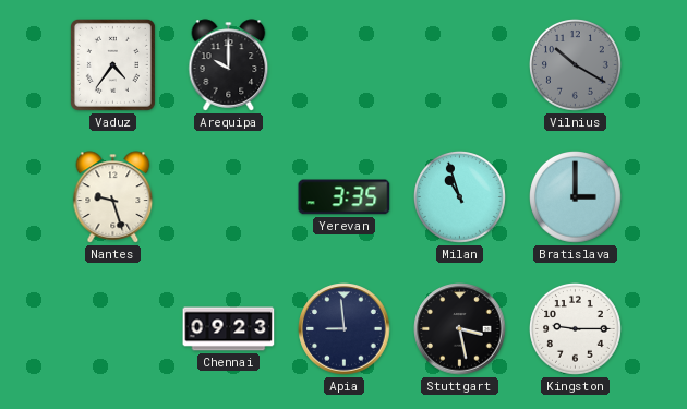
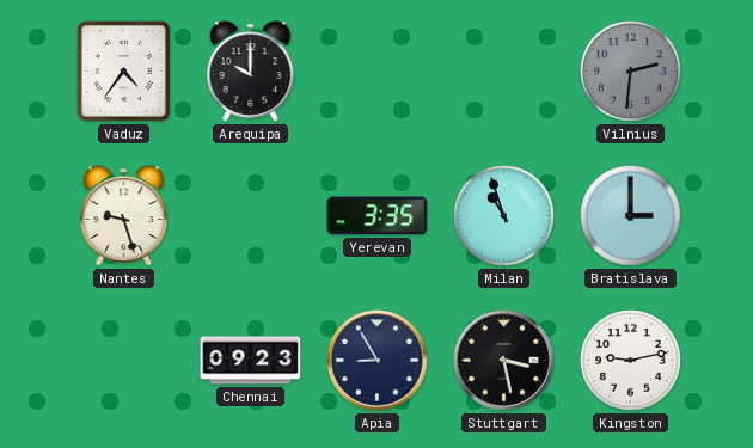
Vilnius: 10:20 -> 2:31
Apia: 8:59 -> 8:55
Kingston: 9:15 -> 9:13
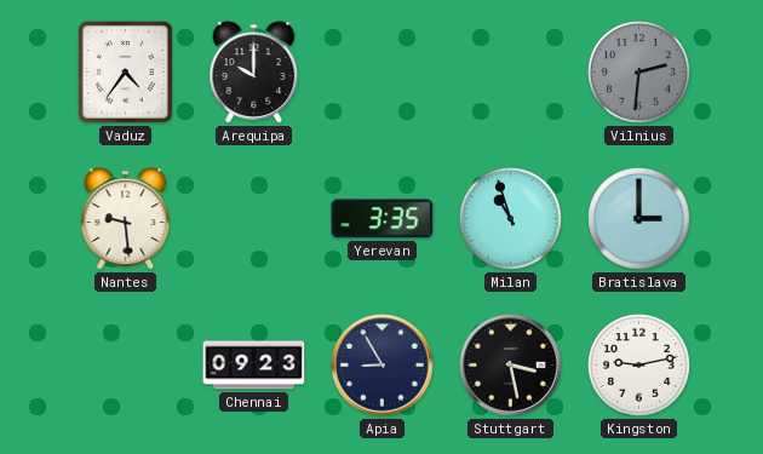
Nantes: 9:27 -> 9:29
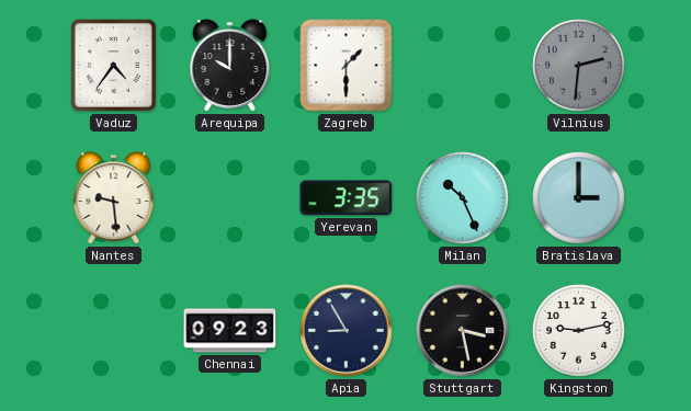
Zagreb: none -> 1:30
Milan: 10:57 -> 10:26
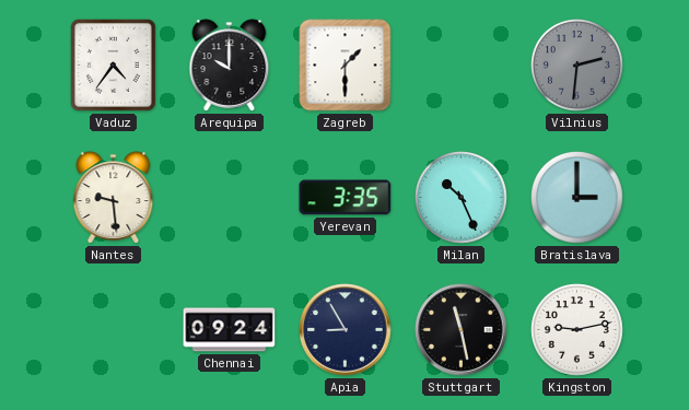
Chennai: 09:23 -> 09:24
Stuttgart: 3:28 -> 11:28
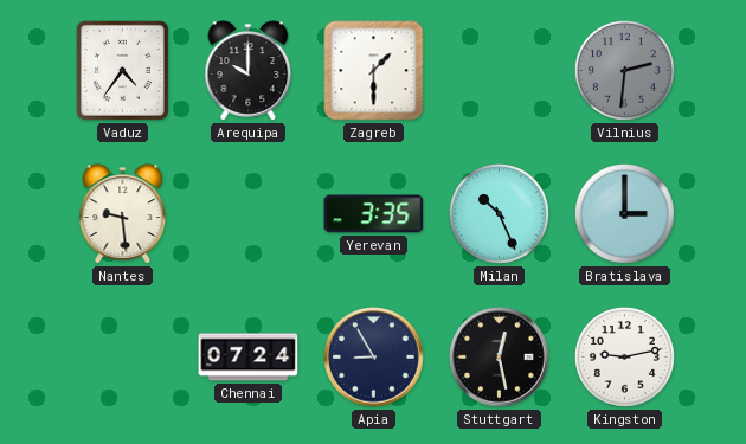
Chennai: 09:24 -> 07:24
Stuttgart: 11:28 -> 12:28
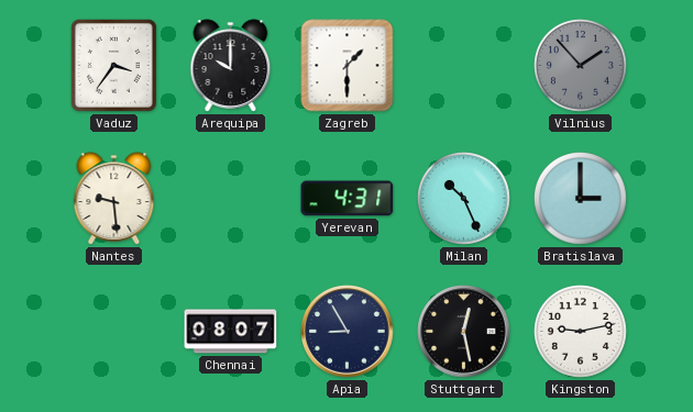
Vaduz: 4:36 -> 3:36
Vilnius: 2:31 -> 1:53
Yerevan: 3:35 -> 4:31
Chennai: 07:24 -> 08:07
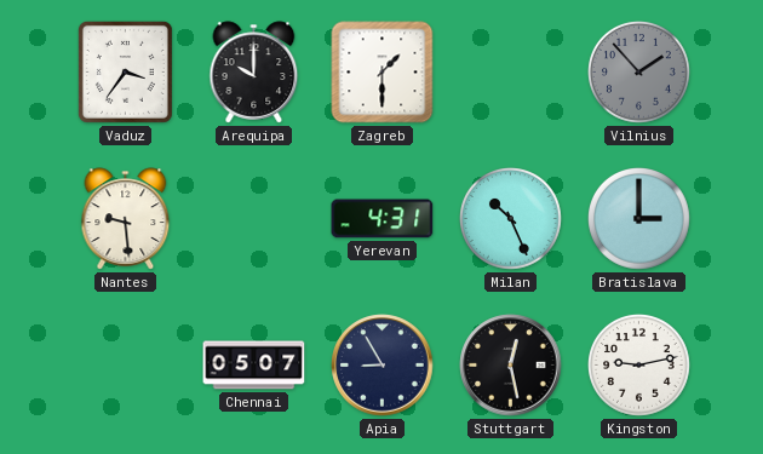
Chennai: 08:07 -> 05:07
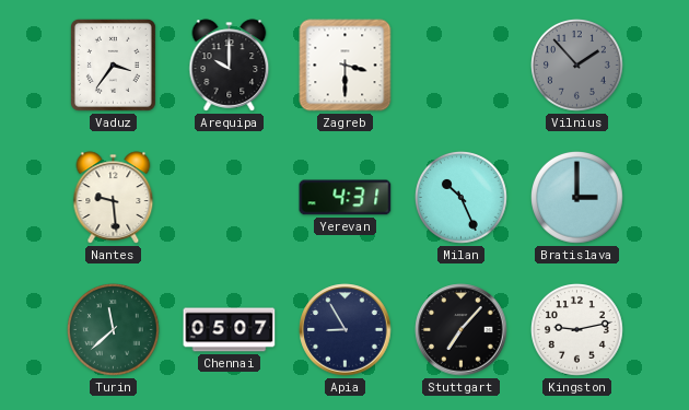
Zagreb: 1:30 -> 3:30
Turin: none -> 11:38
Stuttgart: 12:28 -> 7:07
